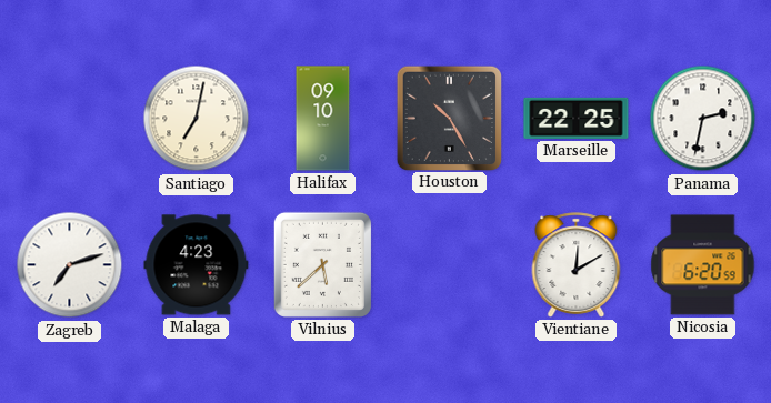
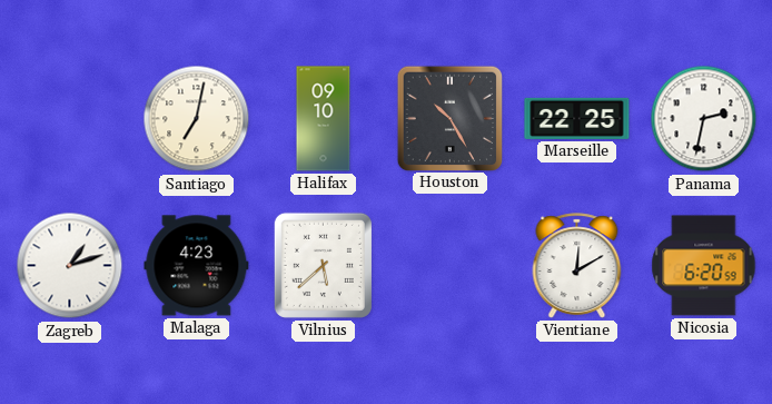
Zagreb: 7:12 -> 1:12
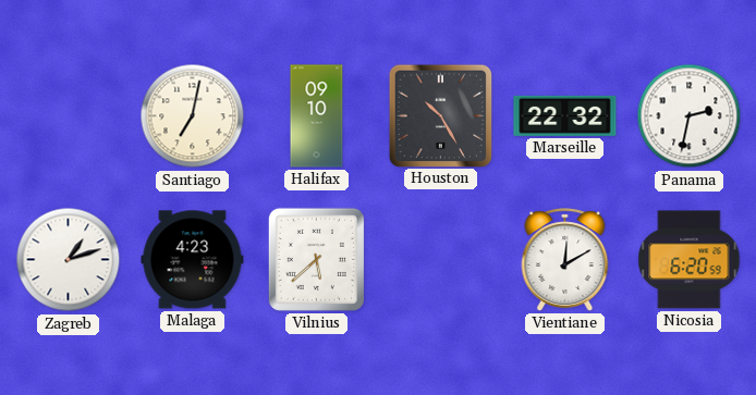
Marseille: 22:25 -> 22:32
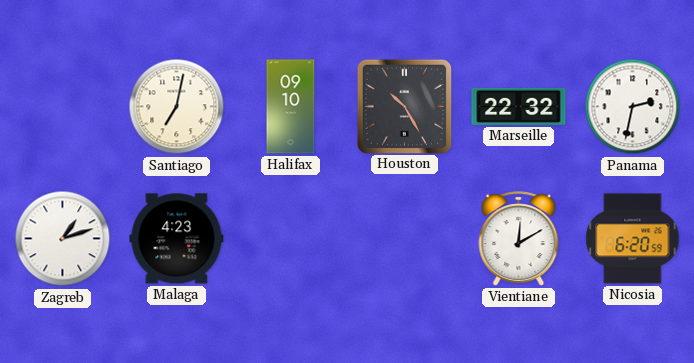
Vilnius: 5:38 -> none
